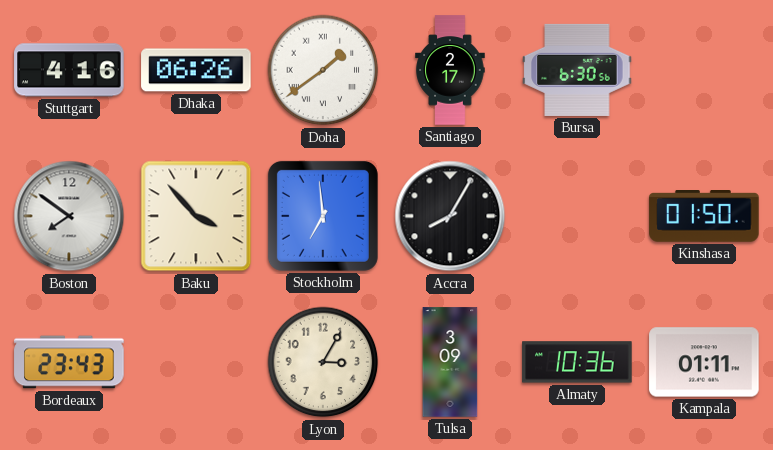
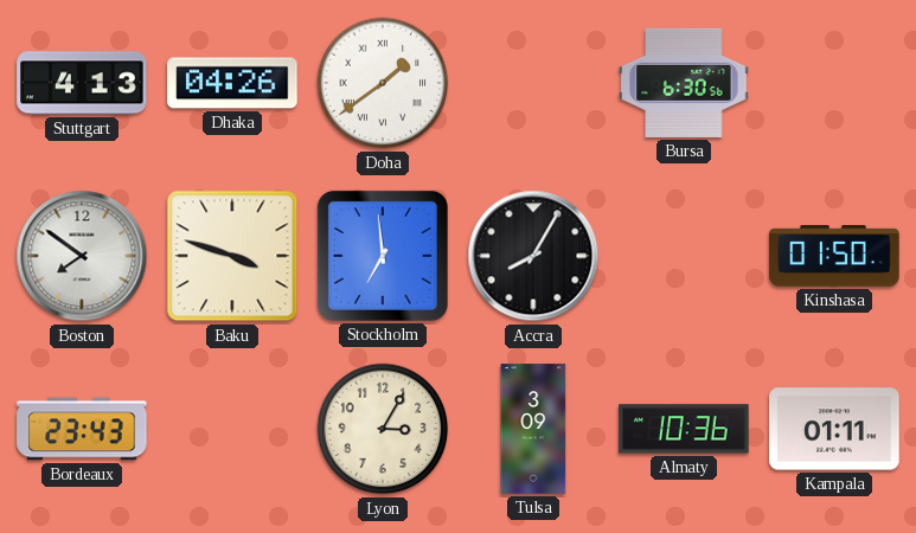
Stuttgart: 4:16 -> 4:13
Dhaka: 06:26 -> 04:26
Santiago: 2:17 -> none
Baku: 3:53 -> 3:48
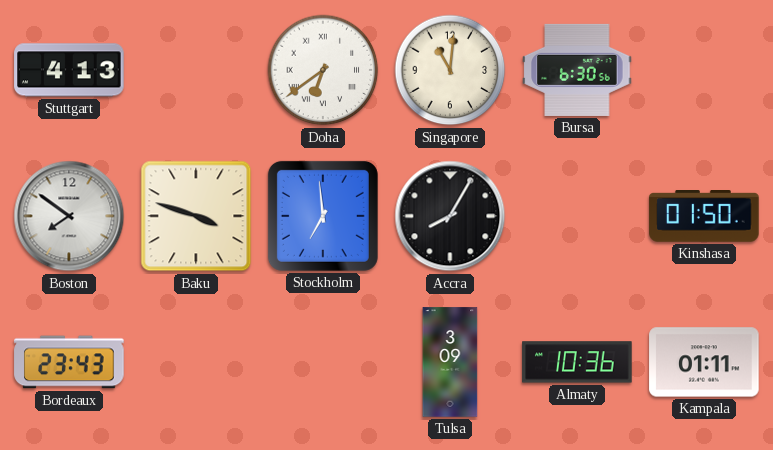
Dhaka: 04:26 -> none
Doha: 1:39 -> 6:39
Singapore: none -> 11:01
Lyon: 3:05 -> none
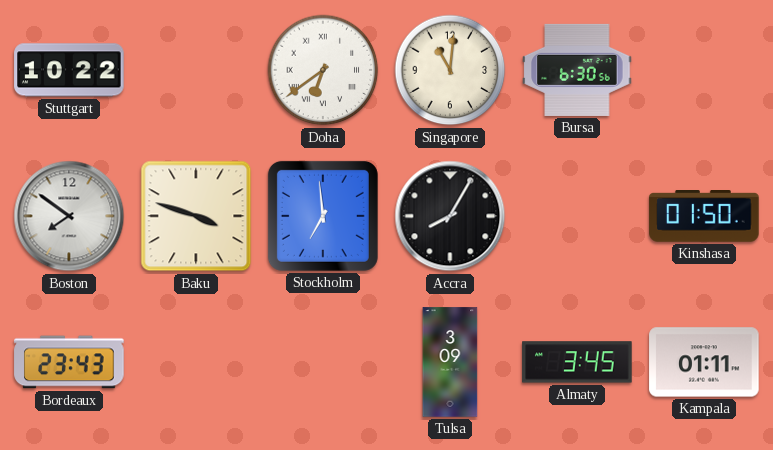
Stuttgart: 4:13 -> 10:22
Almaty: 10:36 -> 3:45
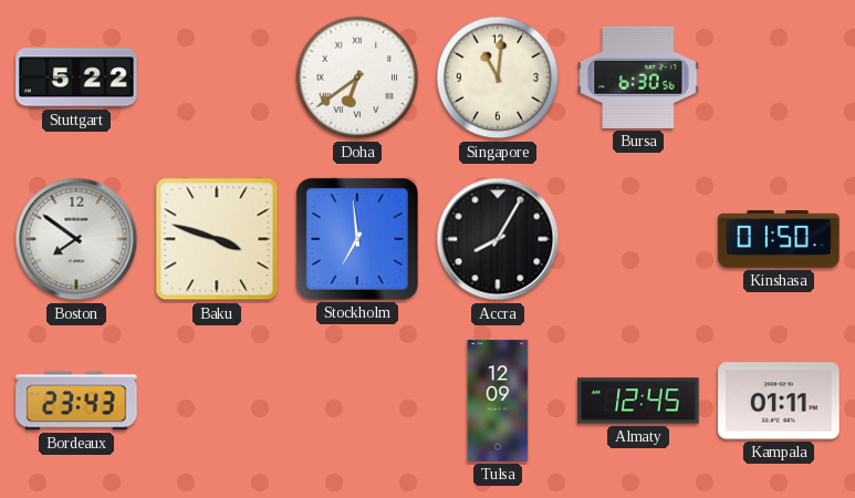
Stuttgart: 10:22 -> 5:22
Tulsa: 3:09 -> 12:09
Almaty: 3:45 -> 12:45
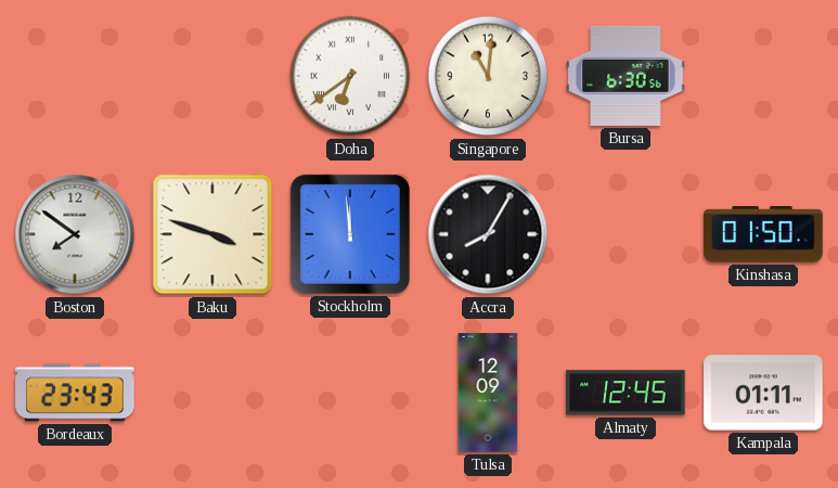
Stuttgart: 5:22 -> none
Stockholm: 6:59 -> 11:59
